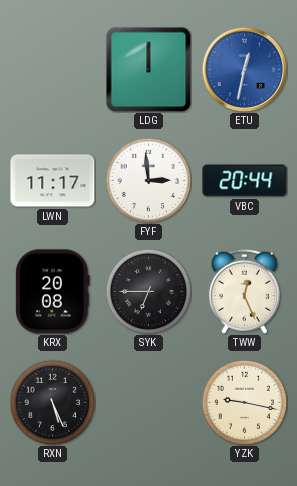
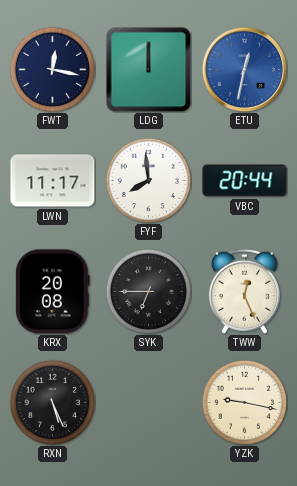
FWT: none -> 12:17
FYF: 2:59 -> 7:59
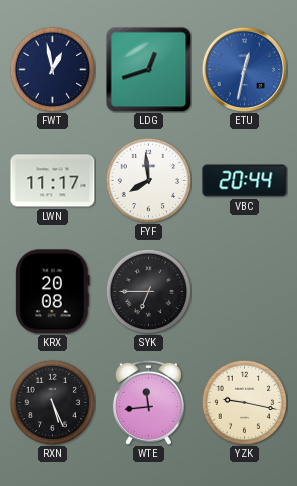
FWT: 12:17 -> 12:58
LDG: 12:00 -> 12:42
TWW: 12:26 -> none
WTE: none -> 11:44
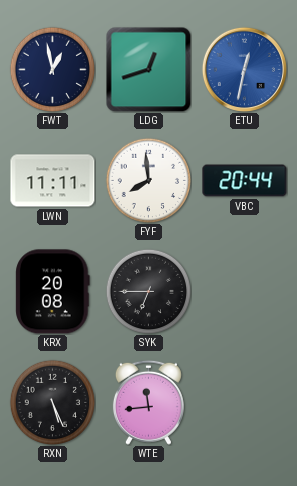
LWN: 11:17 -> 11:11
YZK: 9:17 -> none
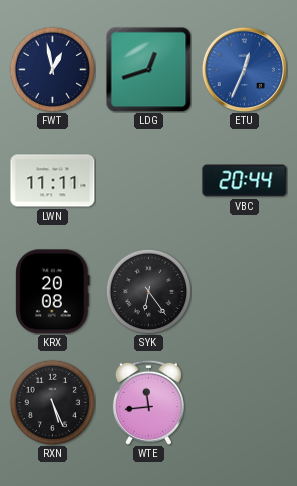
ETU: 12:32 -> 12:34
FYF: 7:59 -> none
SYK: 6:45 -> 6:24
